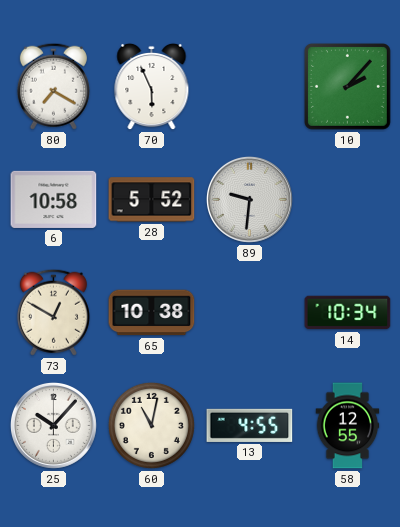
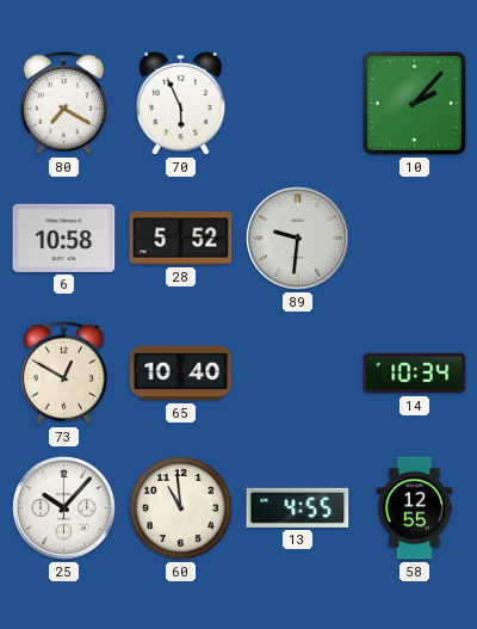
65: 10:38 -> 10:40
60: 11:02 -> 10:59
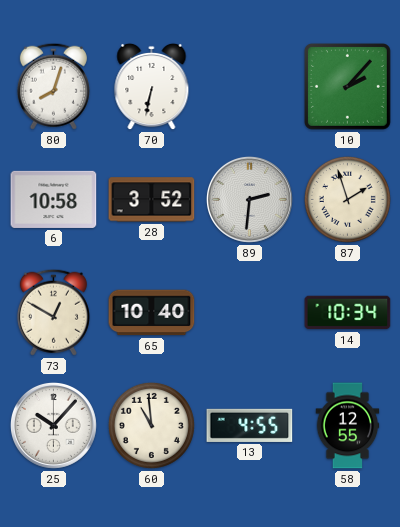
80: 7:20 -> 8:03
70: 5:56 -> 6:32
28: 5:52 -> 3:52
89: 9:31 -> 2:31
87: none -> 1:57
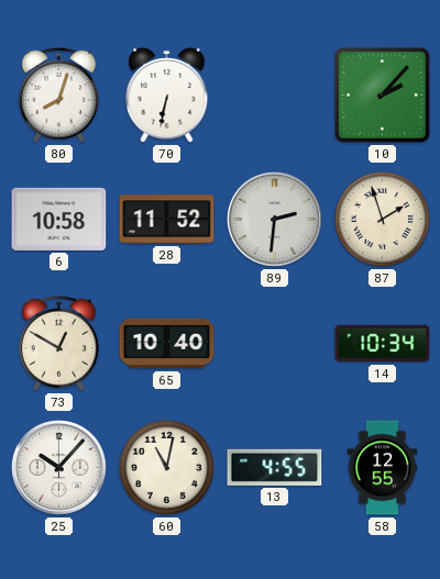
28: 3:52 -> 11:52
60: 10:59 -> 11:02
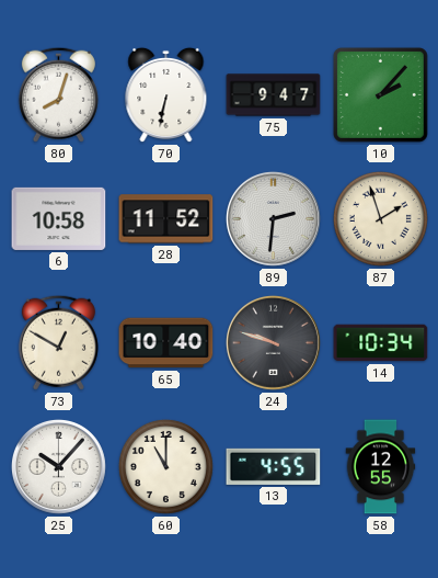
75: none -> 9:47
24: none -> 9:48
60: 11:02 -> 11:00
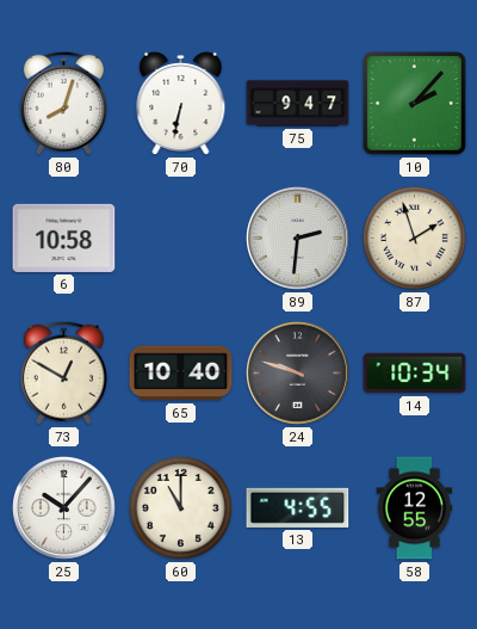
28: 11:52 -> none
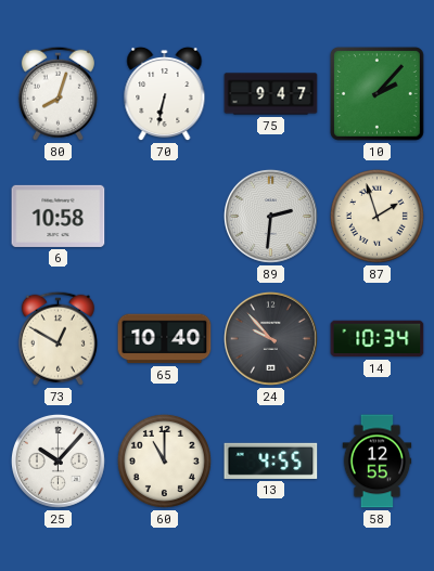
24: 9:48 -> 9:53
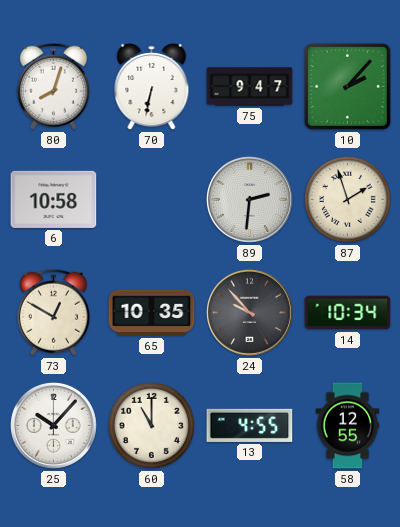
65: 10:40 -> 10:35
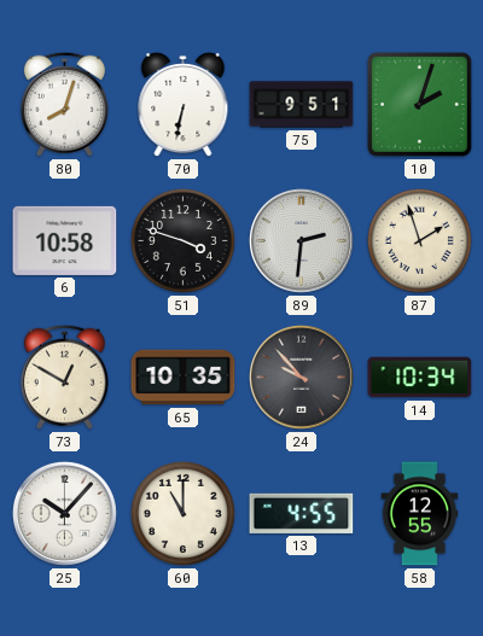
75: 9:47 -> 9:51
10: 2:07 -> 2:03
51: none -> 3:48
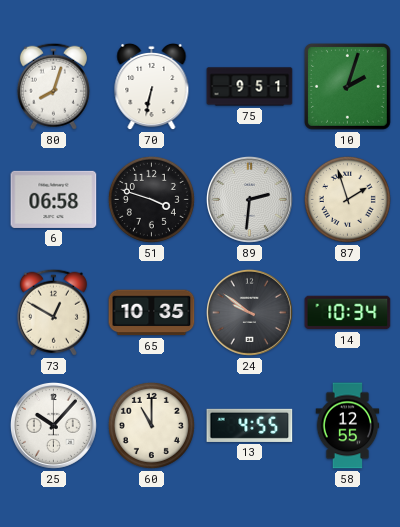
6: 10:58 -> 06:58
24: 9:53 -> 9:51
